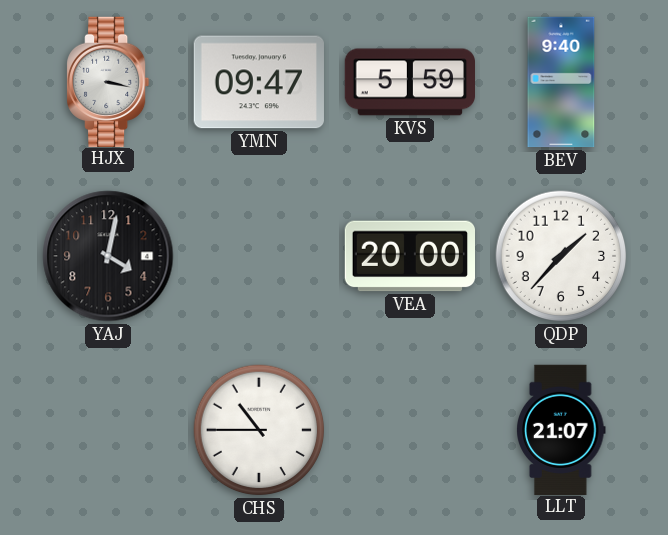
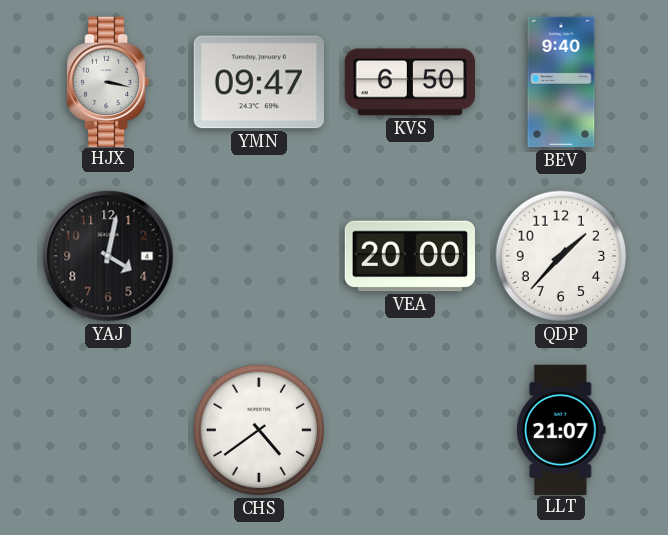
KVS: 5:59 -> 6:50
CHS: 10:45 -> 4:39
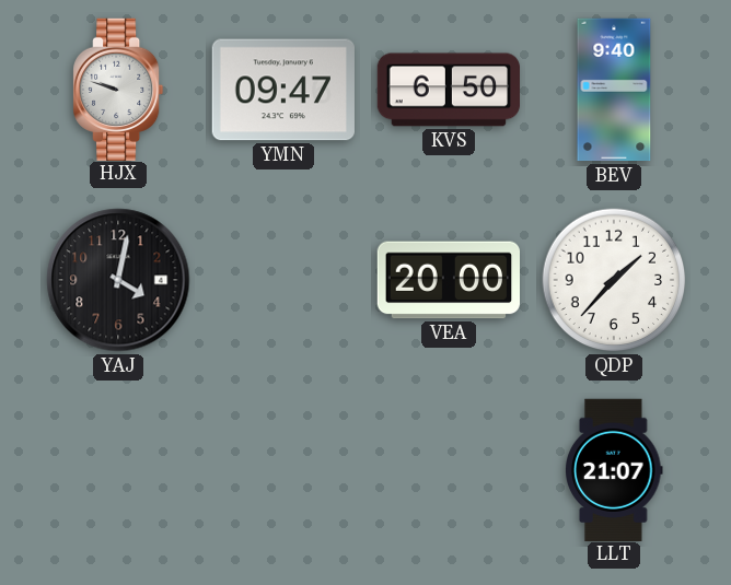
HJX: 3:17 -> 9:48
CHS: 4:39 -> none
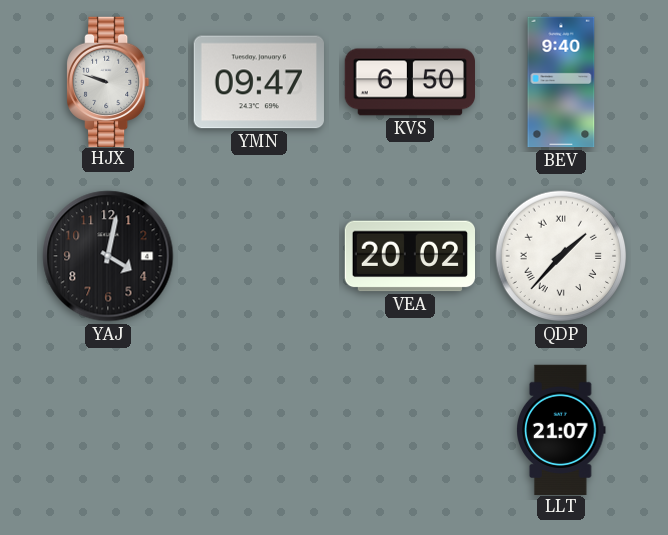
VEA: 20:00 -> 20:02
QDP numerals: Arabic -> Roman
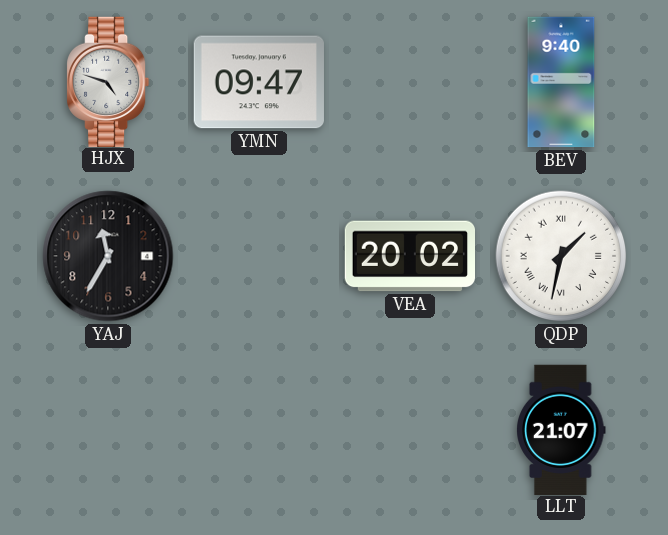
HJX: 9:48 -> 4:48
KVS: 6:50 -> none
YAJ: 4:02 -> 11:35
QDP: 1:37 -> 1:32
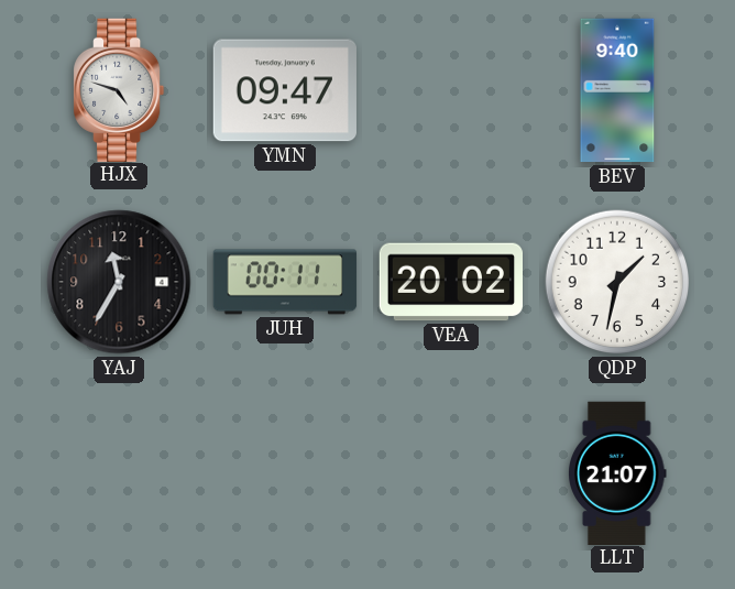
JUH: none -> 00:11
QDP numerals: Roman -> Arabic
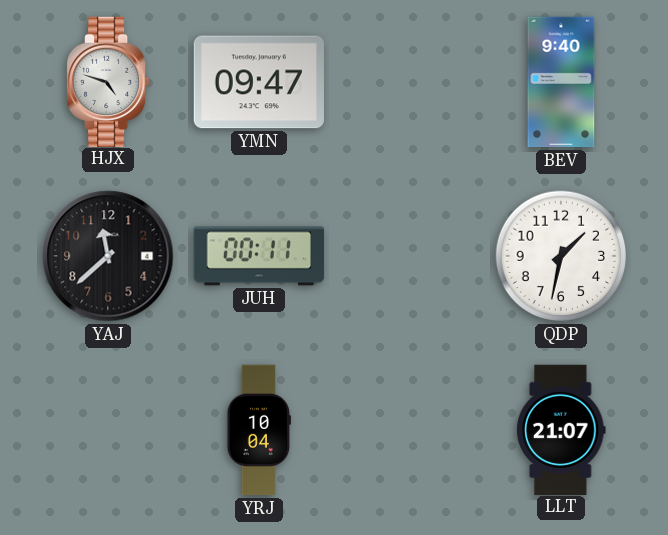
YAJ: 11:35 -> 11:38
VEA: 20:02 -> none
YRJ: none -> 10:04
